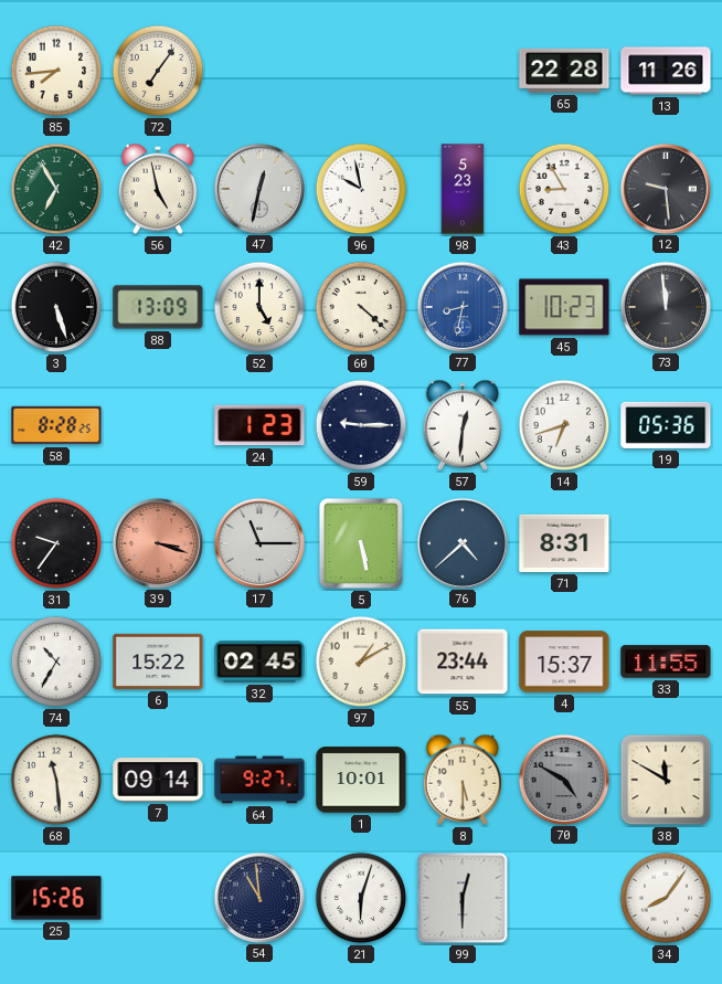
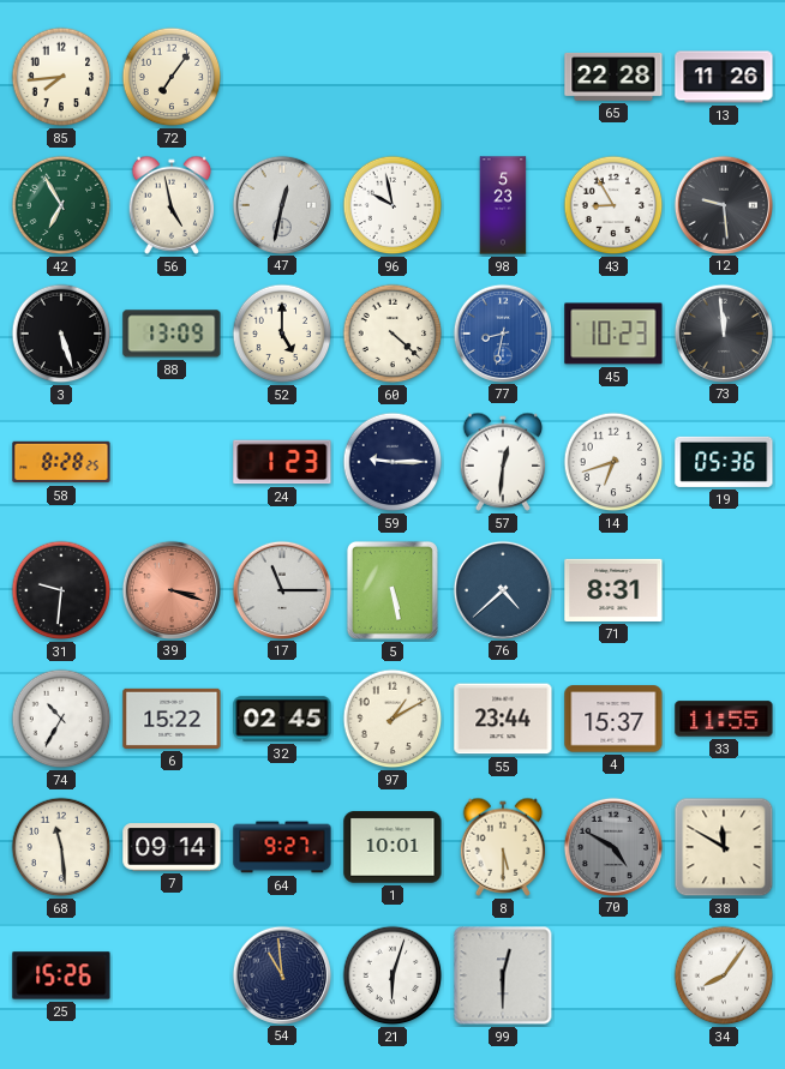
31: 9:36 -> 9:31
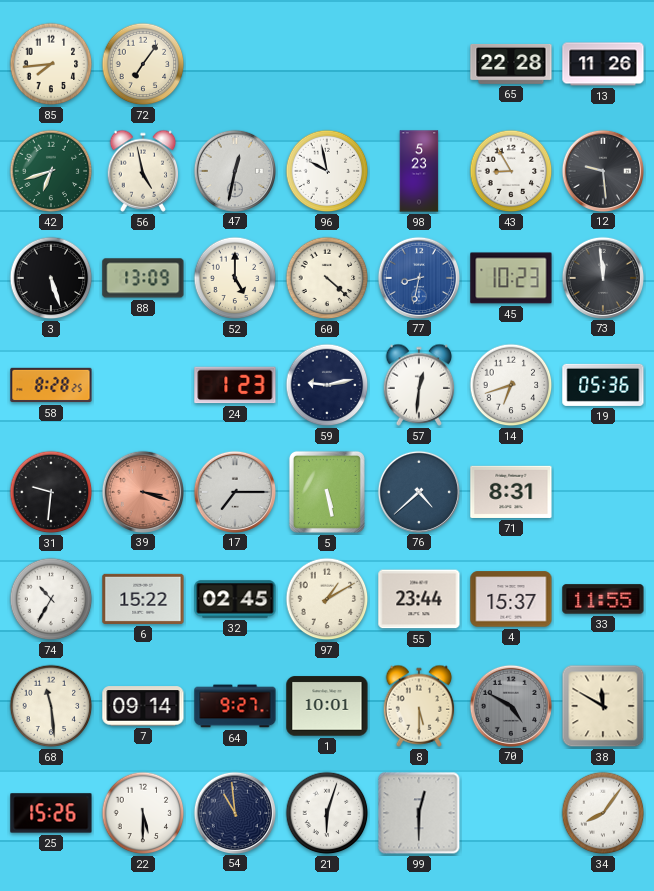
42: 6:55 -> 6:42
59: 9:15 -> 9:13
17: 11:15 -> 7:15
22: none -> 5:30
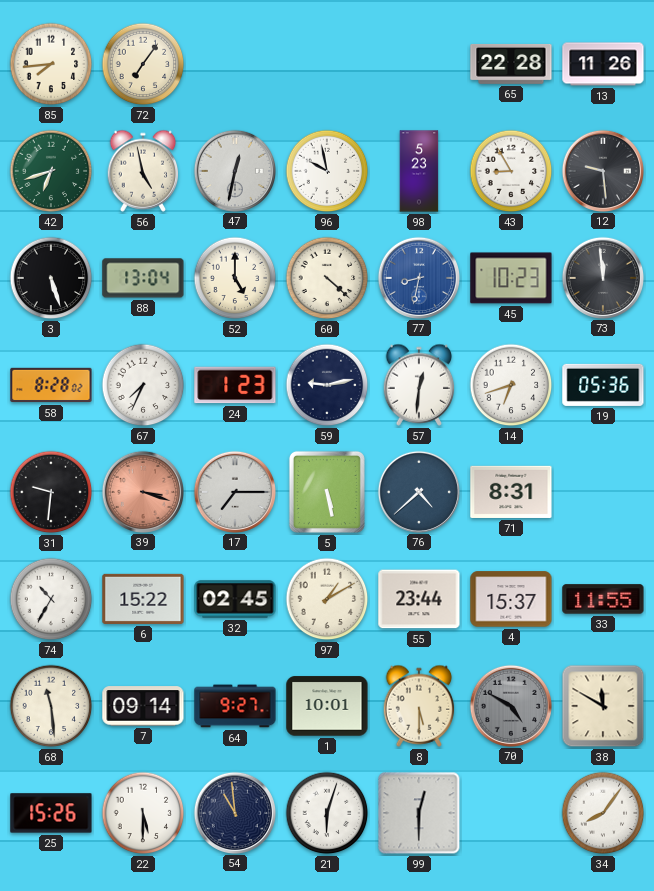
88: 13:09 -> 13:04
58: 8:28:25 -> 8:28:02
67: none -> 7:34
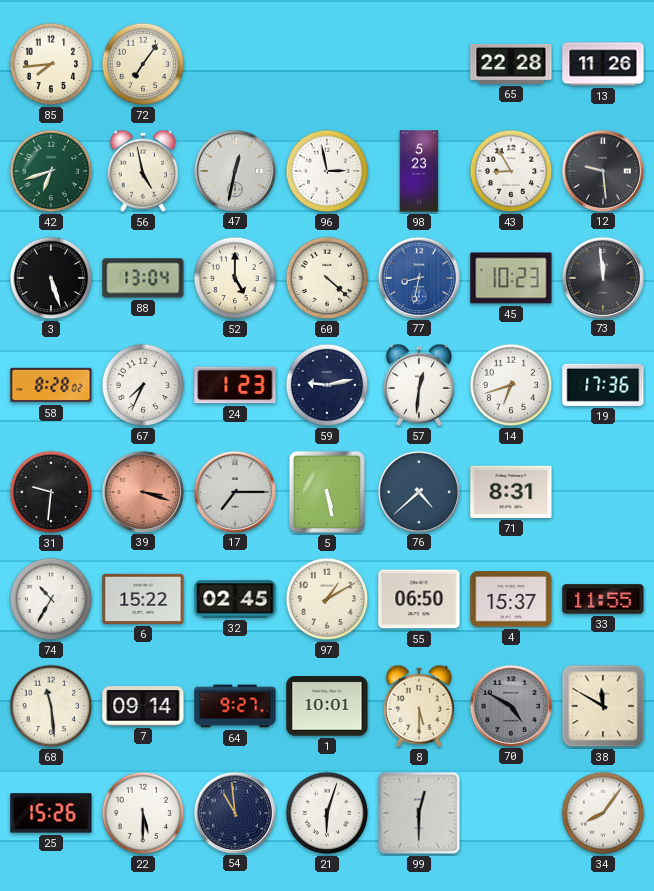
96: 9:58 -> 2:58
19: 05:36 -> 17:36
55: 23:44 -> 06:50
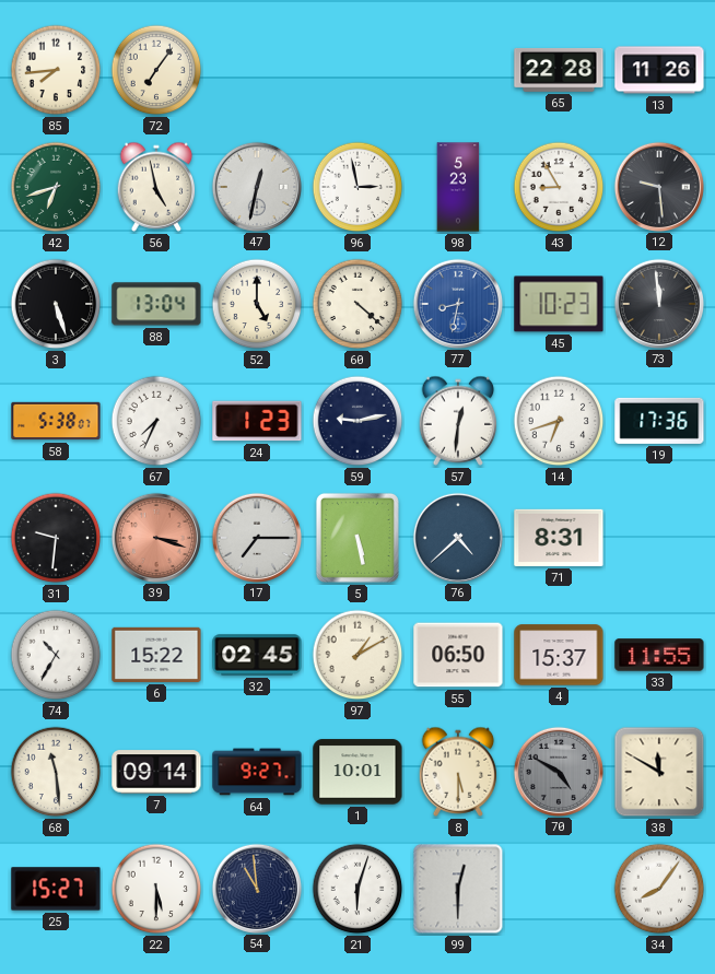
58: 8:28 -> 5:38
25: 15:26 -> 15:27
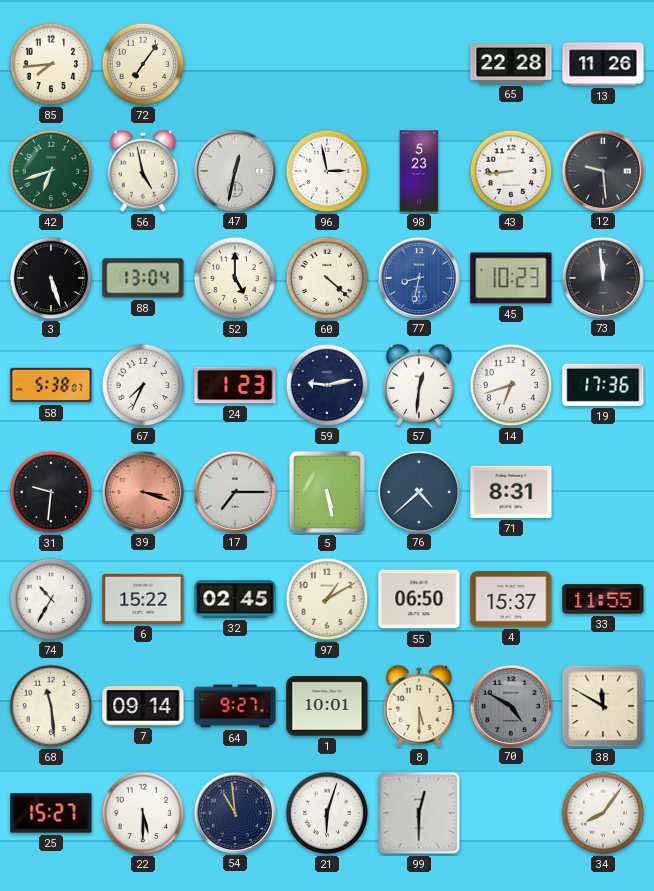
43: 8:55 -> 8:44
